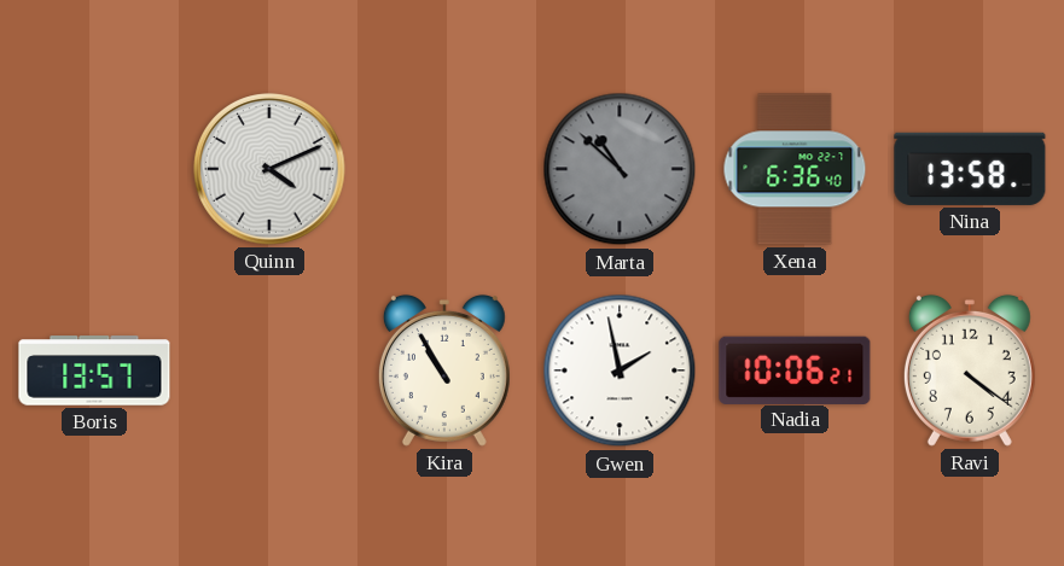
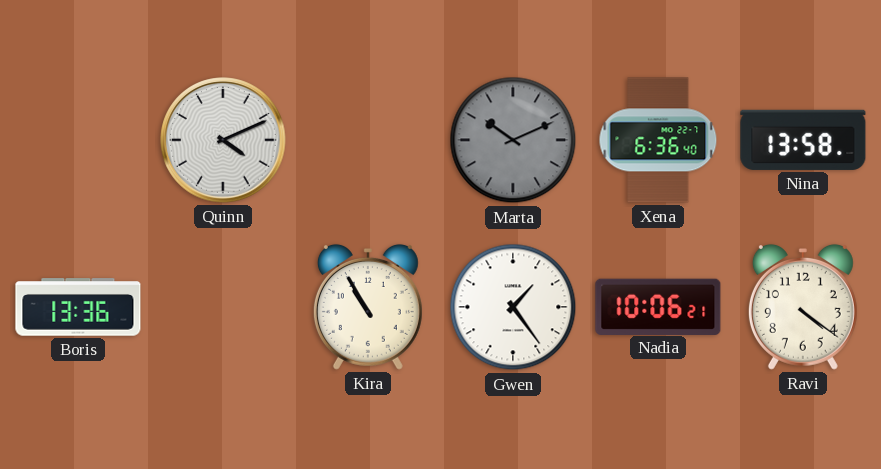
Marta: 10:52 -> 10:11
Boris: 13:57 -> 13:36
Gwen: 1:58 -> 1:24
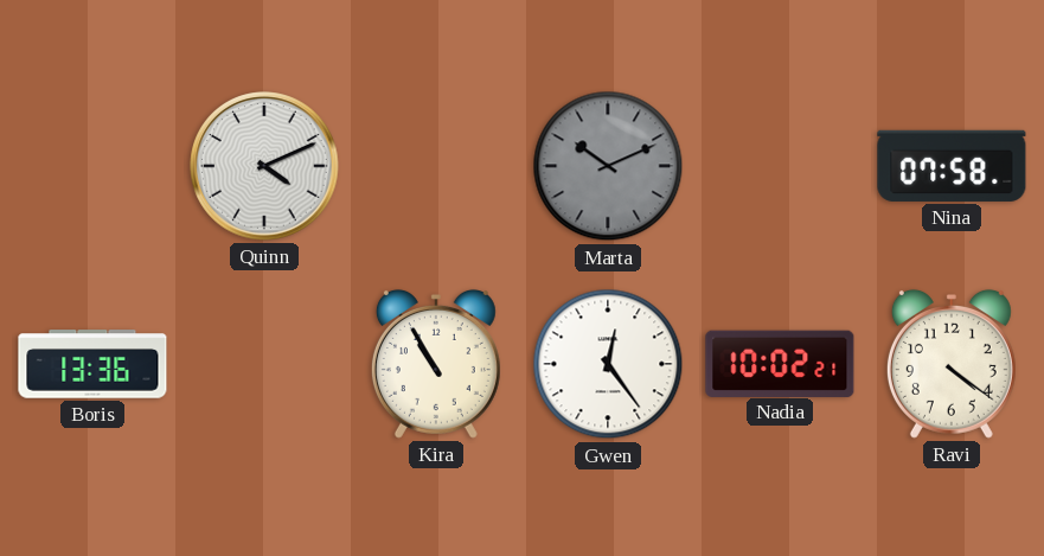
Xena: 6:36 -> none
Nina: 13:58 -> 07:58
Gwen: 1:24 -> 12:24
Nadia: 10:06 -> 10:02
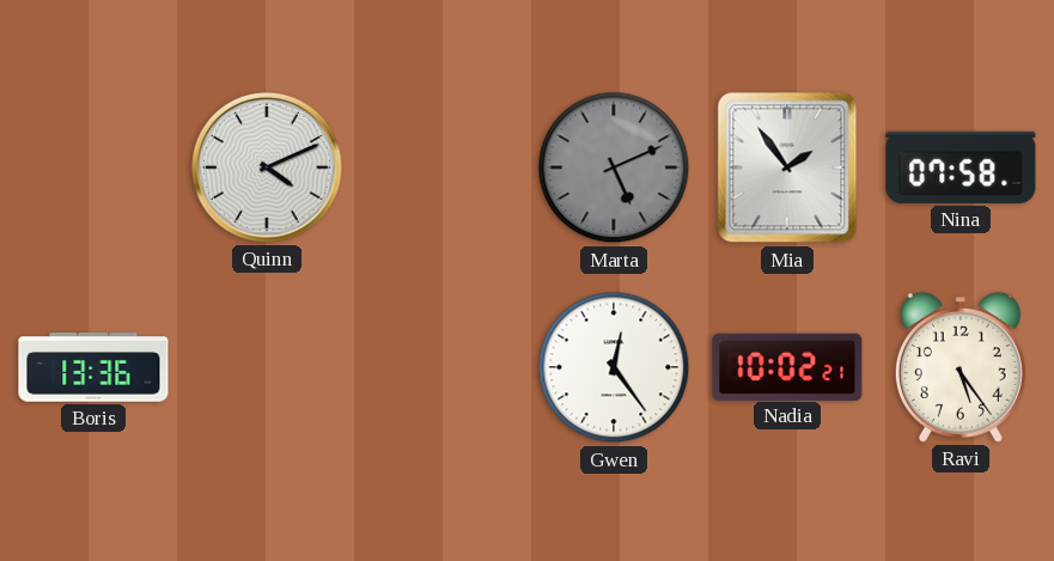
Marta: 10:11 -> 5:11
Mia: none -> 1:54
Kira: 10:55 -> none
Ravi: 4:21 -> 5:24
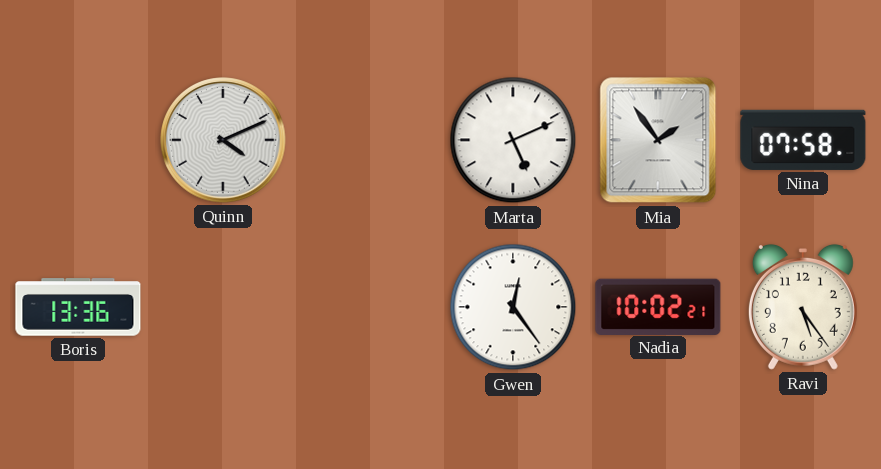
Marta dial: grey -> white
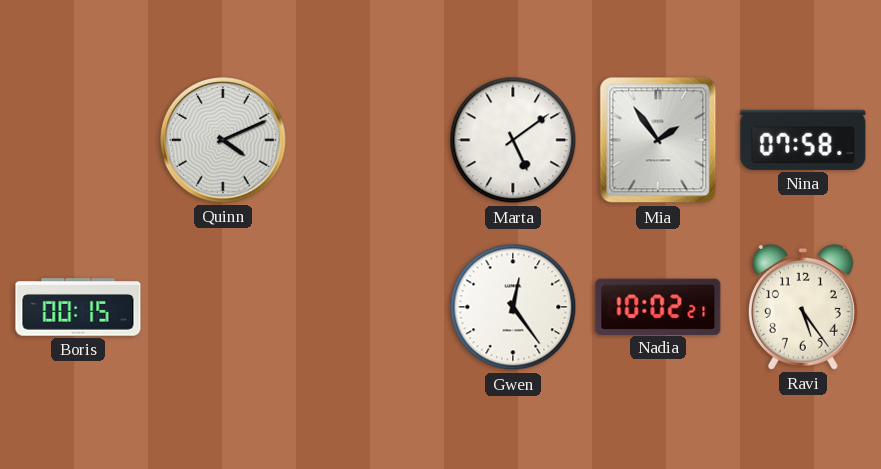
Marta: 5:11 -> 5:09
Boris: 13:36 -> 00:15
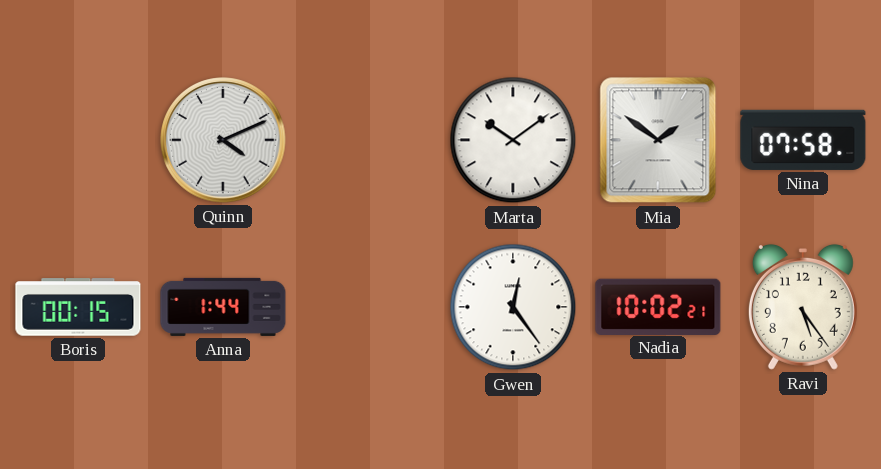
Marta: 5:09 -> 10:09
Mia: 1:54 -> 1:51
Anna: none -> 1:44
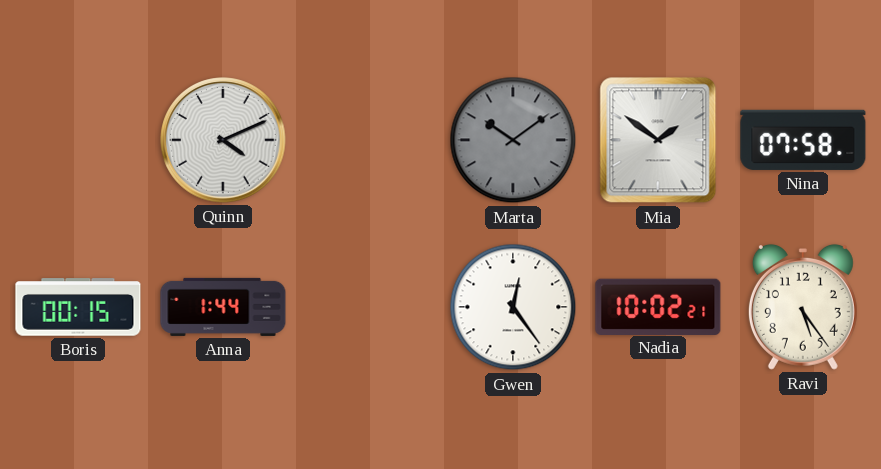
Marta dial: white -> grey
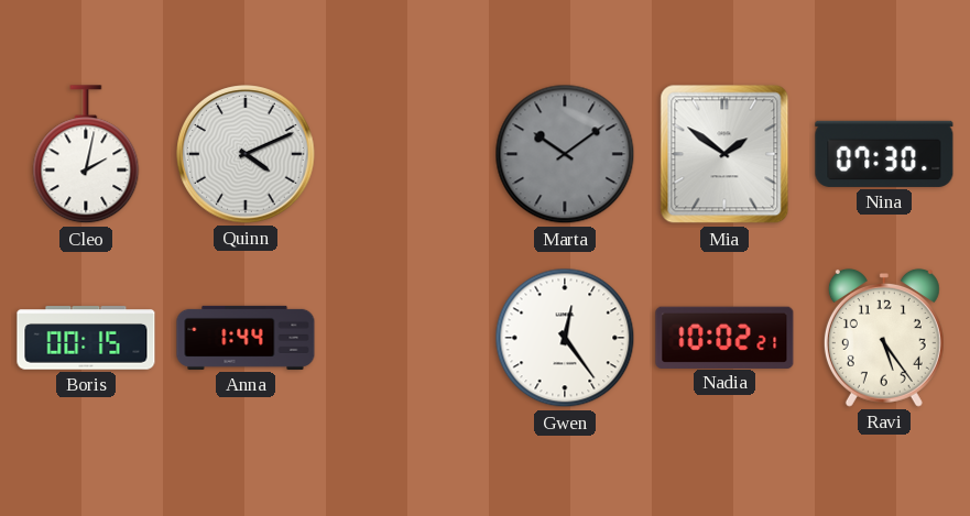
Cleo: none -> 2:02
Nina: 07:58 -> 07:30
